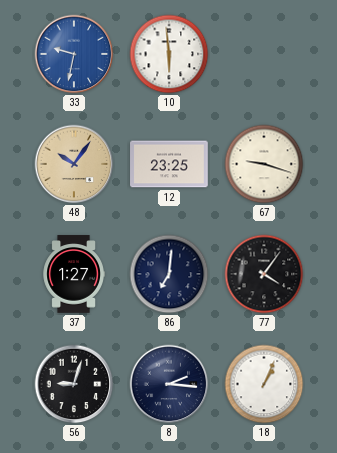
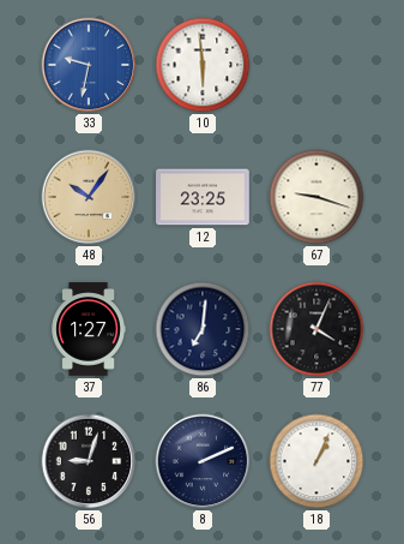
77: 4:06 -> 4:04
8: 2:16 -> 2:11
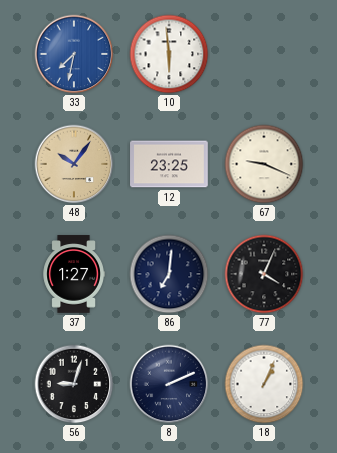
33: 9:32 -> 7:32
67: 9:18 -> 9:19
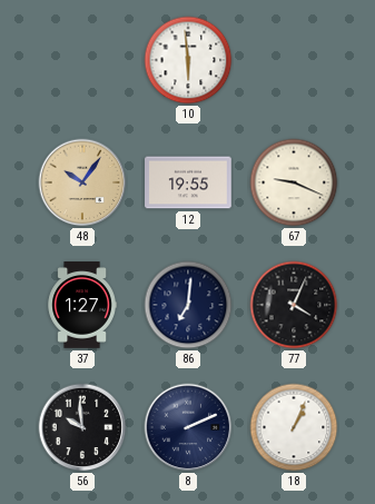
33: 7:32 -> none
12: 23:25 -> 19:55
56: 9:03 -> 9:59
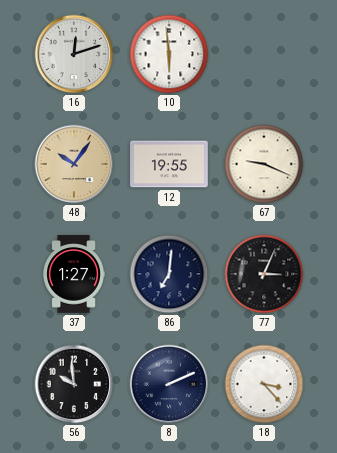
16: none -> 12:12
77: 4:04 -> 3:04
18: 1:04 -> 3:23
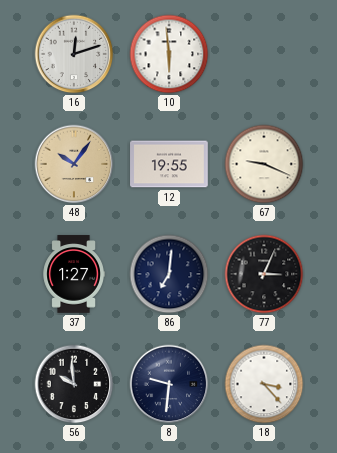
8: 2:11 -> 9:31
